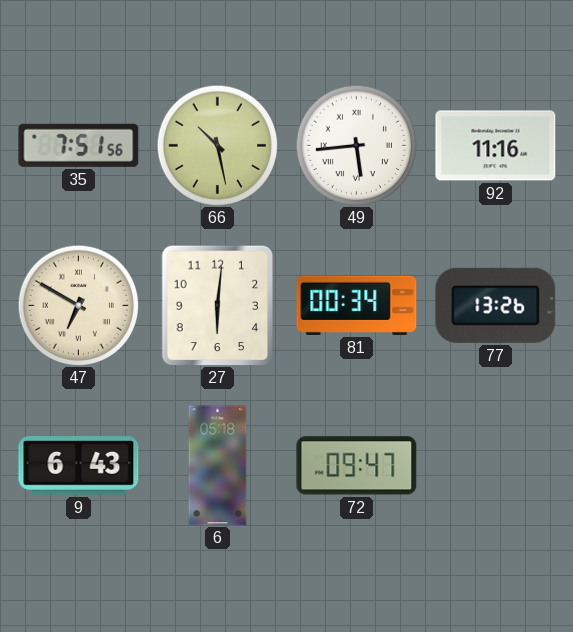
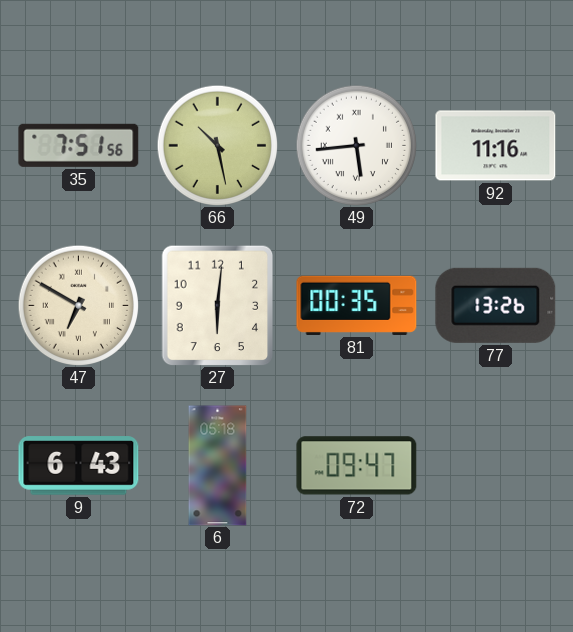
81: 00:34 -> 00:35
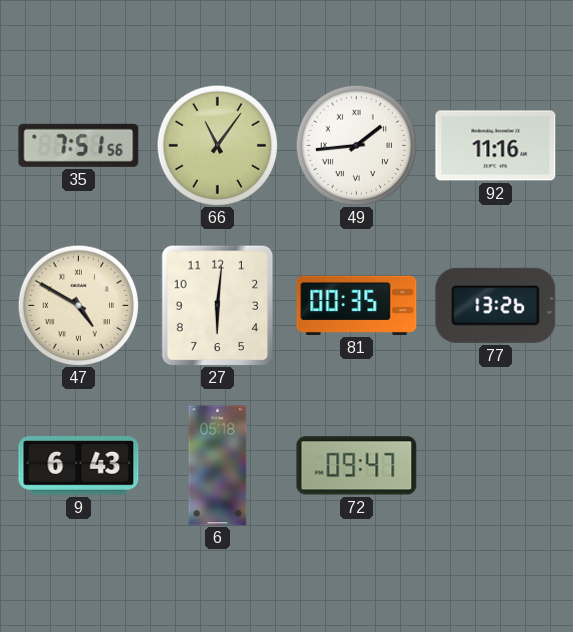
66: 10:28 -> 11:06
49: 5:44 -> 1:44
47: 6:50 -> 4:50
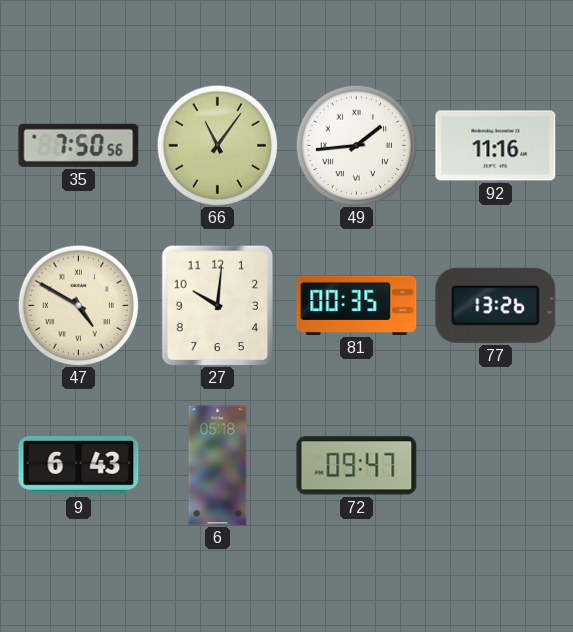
35: 7:51 -> 7:50
27: 6:01 -> 10:01
